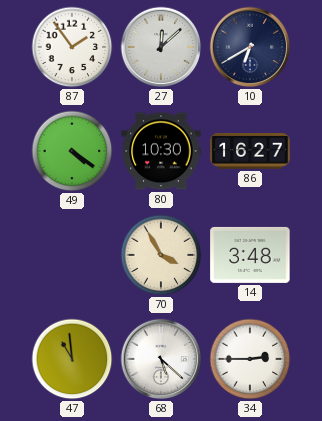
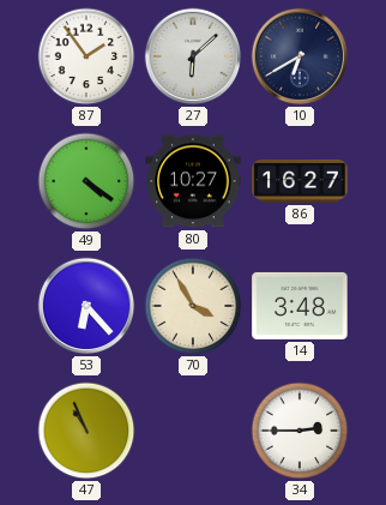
27: 12:08 -> 6:08
80: 10:30 -> 10:27
53: none -> 6:23
47: 10:59 -> 10:56
68: 5:22 -> none
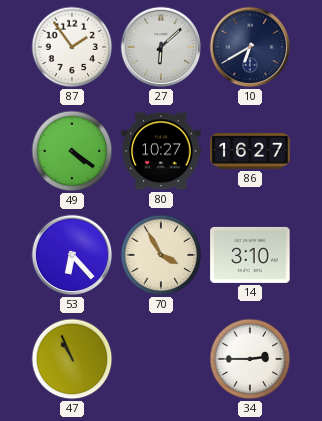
14: 3:48 -> 3:10
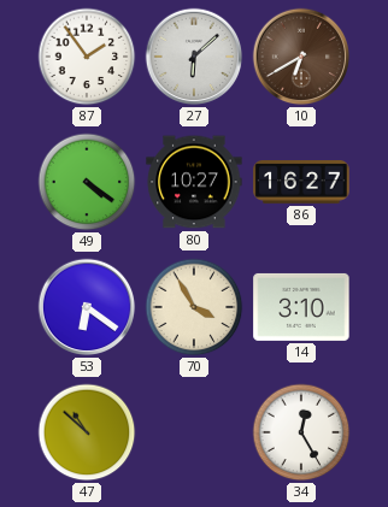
10 dial: navy -> brown
53: 6:23 -> 6:21
47: 10:56 -> 10:52
34: 2:45 -> 12:25
